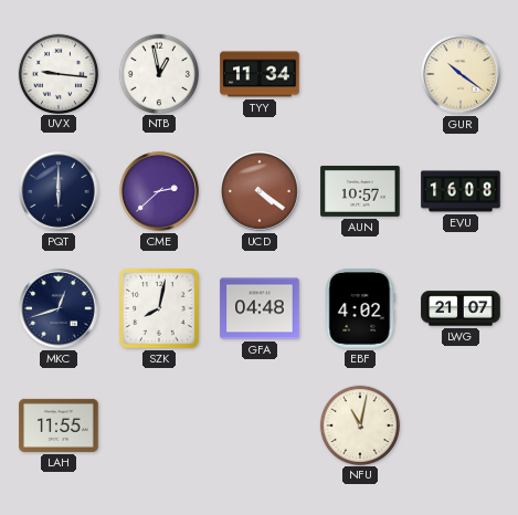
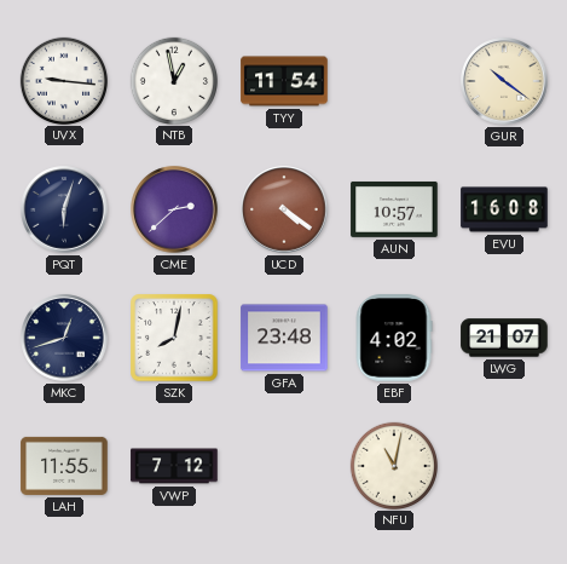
TYY: 11:34 -> 11:54
PQT: 6:00 -> 6:03
GFA: 04:48 -> 23:48
VWP: none -> 7:12
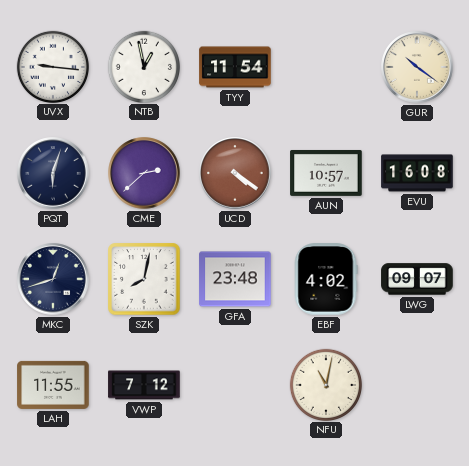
LWG: 21:07 -> 09:07
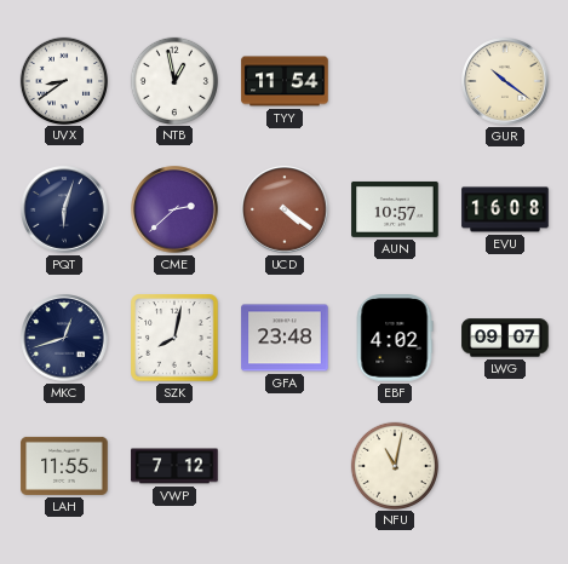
UVX: 9:16 -> 8:39
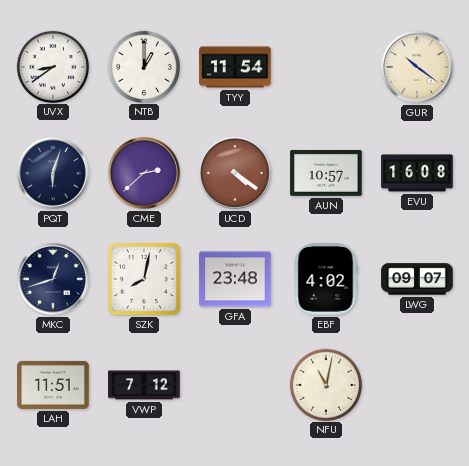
NTB: 12:58 -> 1:00
LAH: 11:55 -> 11:51
